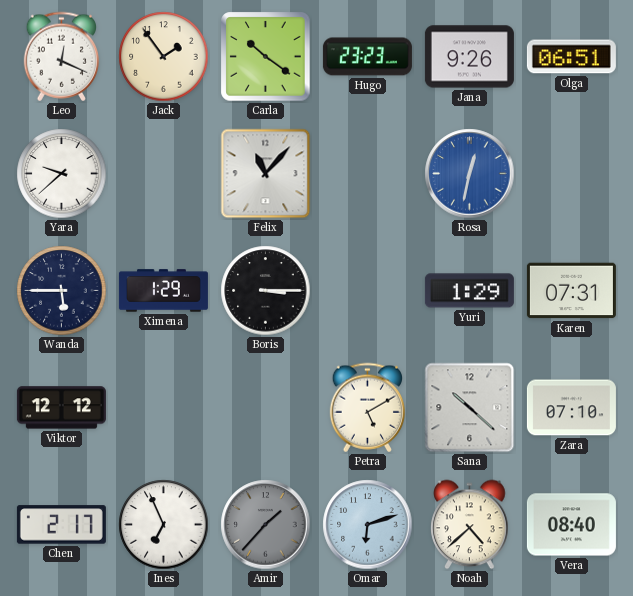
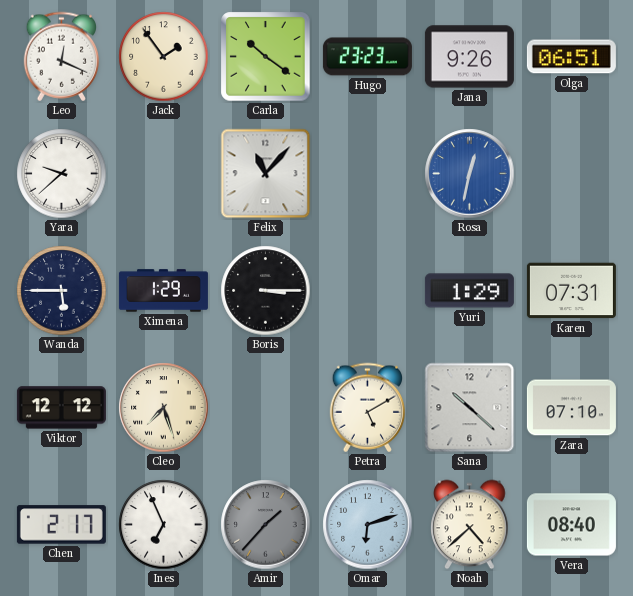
Cleo: none -> 7:27
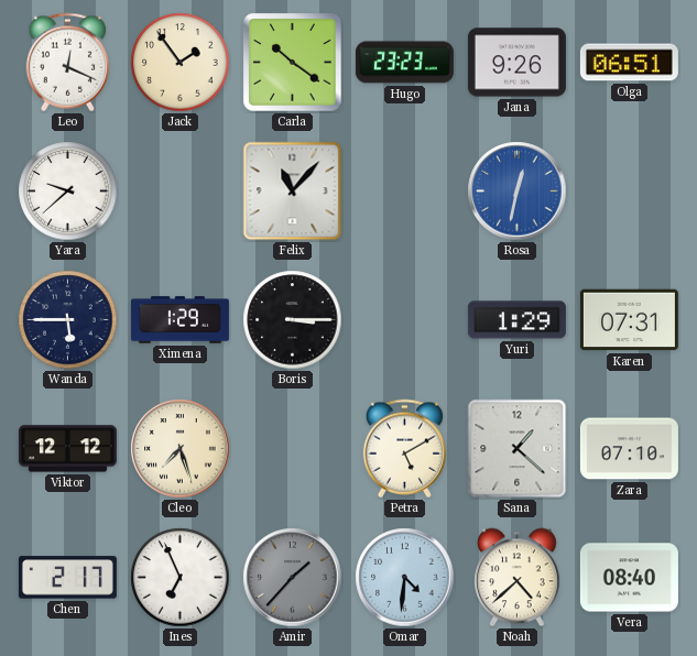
Sana: 10:22 -> 1:22
Omar: 6:12 -> 4:31
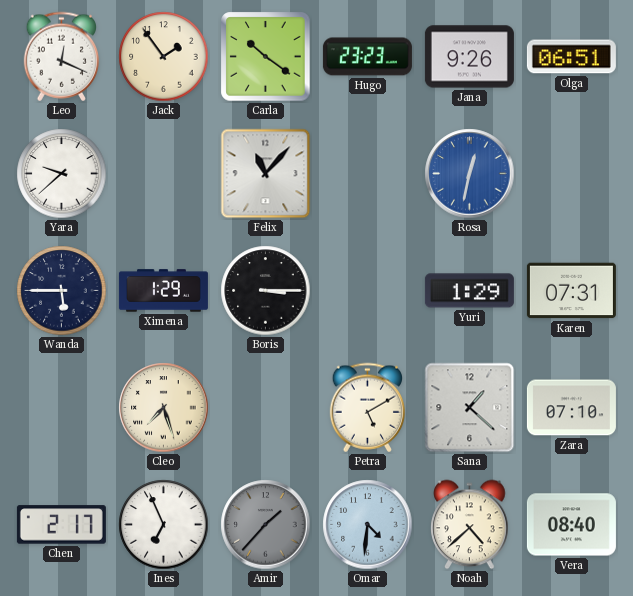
Viktor: 12:12 -> none
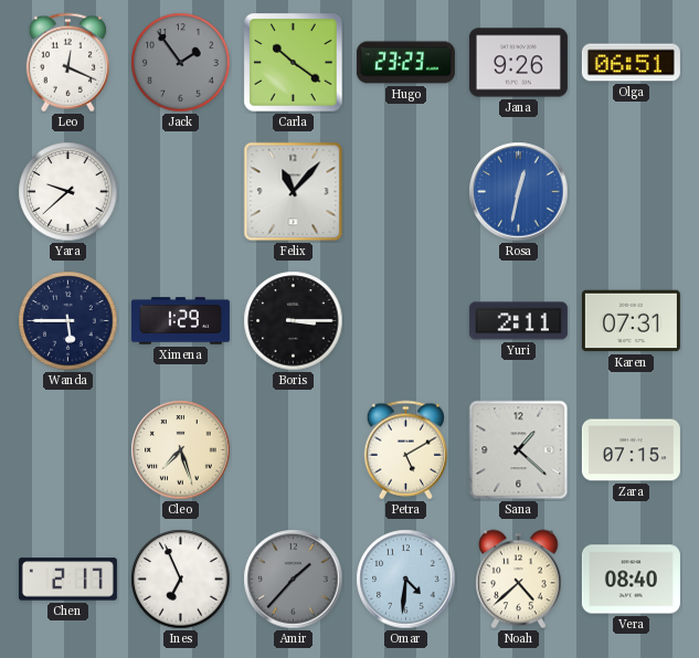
Jack dial: cream -> grey
Yuri: 1:29 -> 2:11
Zara: 07:10 -> 07:15
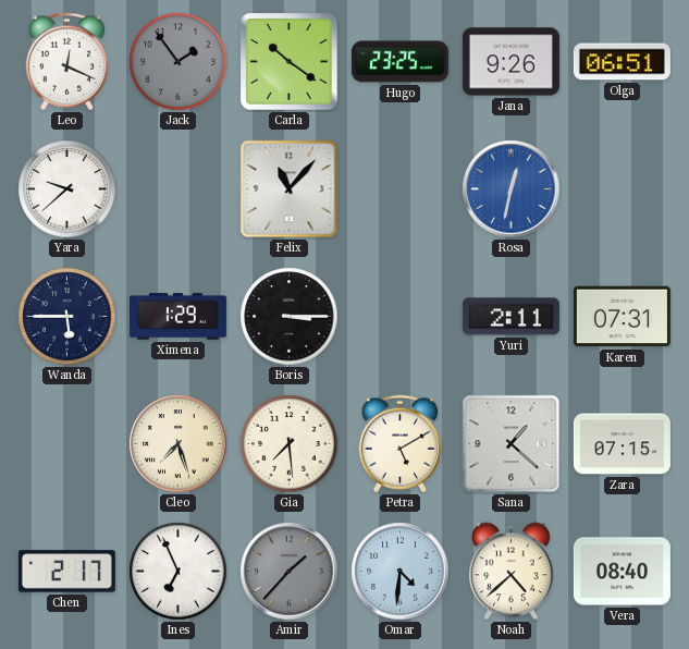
Hugo: 23:23 -> 23:25
Gia: none -> 7:29
